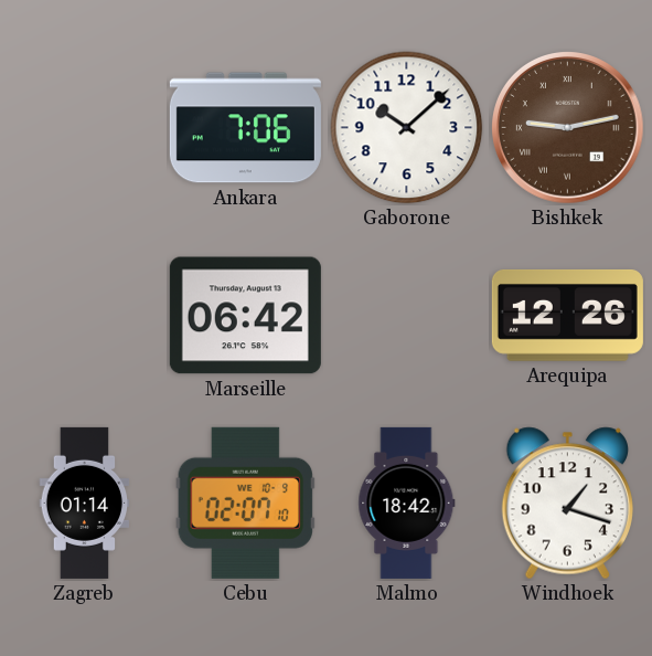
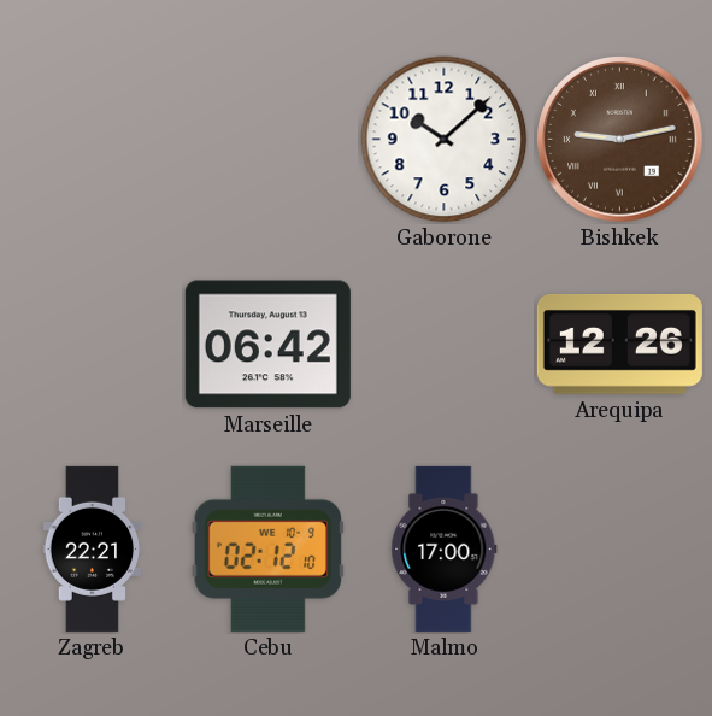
Ankara: 7:06 -> none
Zagreb: 01:14 -> 22:21
Cebu: 02:07 -> 02:12
Malmo: 18:42 -> 17:00
Windhoek: 1:18 -> none
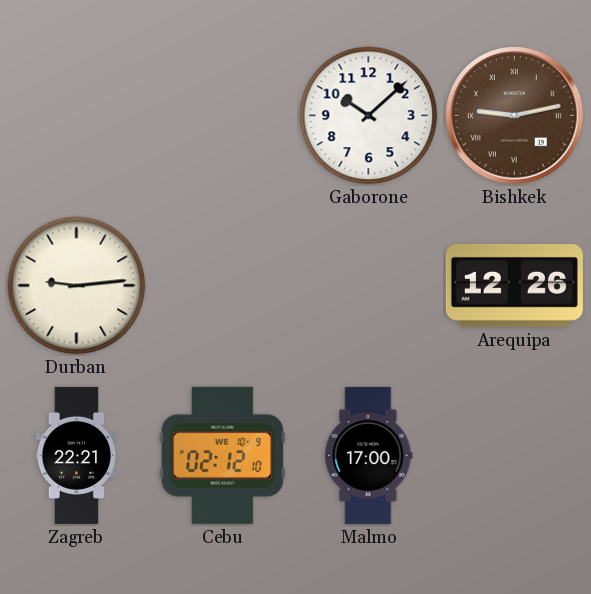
Durban: none -> 9:14
Marseille: 06:42 -> none
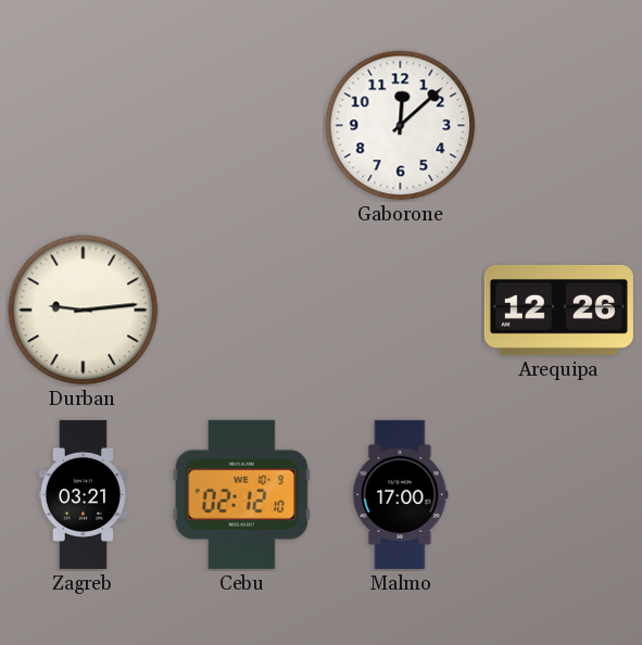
Gaborone: 10:08 -> 12:08
Bishkek: 9:13 -> none
Zagreb: 22:21 -> 03:21
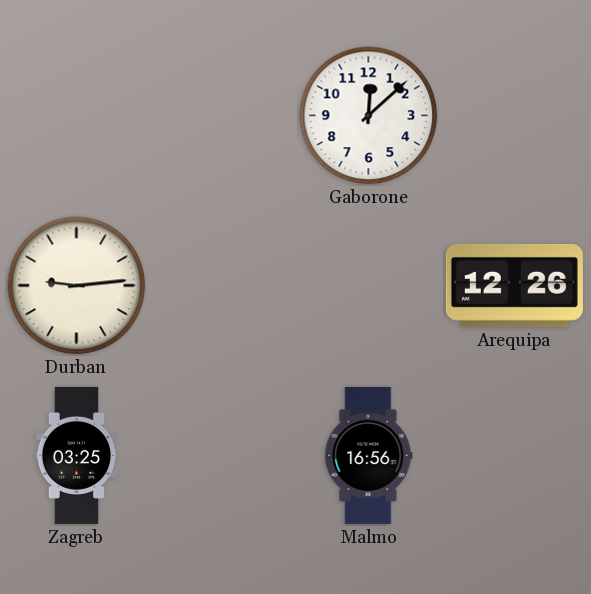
Zagreb: 03:21 -> 03:25
Cebu: 02:12 -> none
Malmo: 17:00 -> 16:56
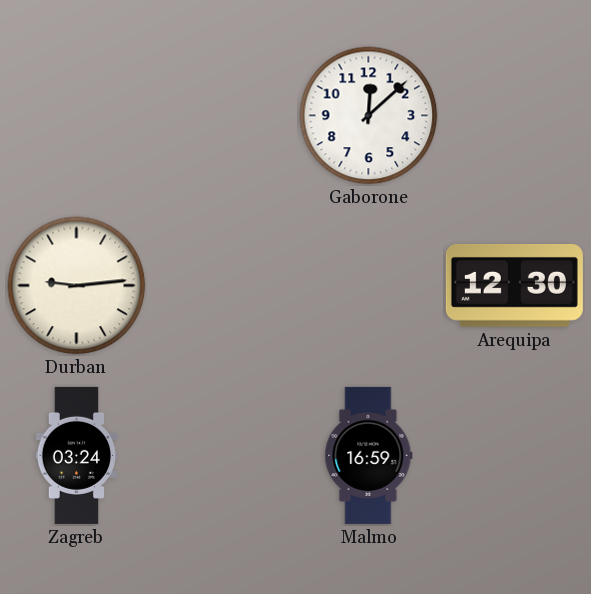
Arequipa: 12:26 -> 12:30
Zagreb: 03:25 -> 03:24
Malmo: 16:56 -> 16:59
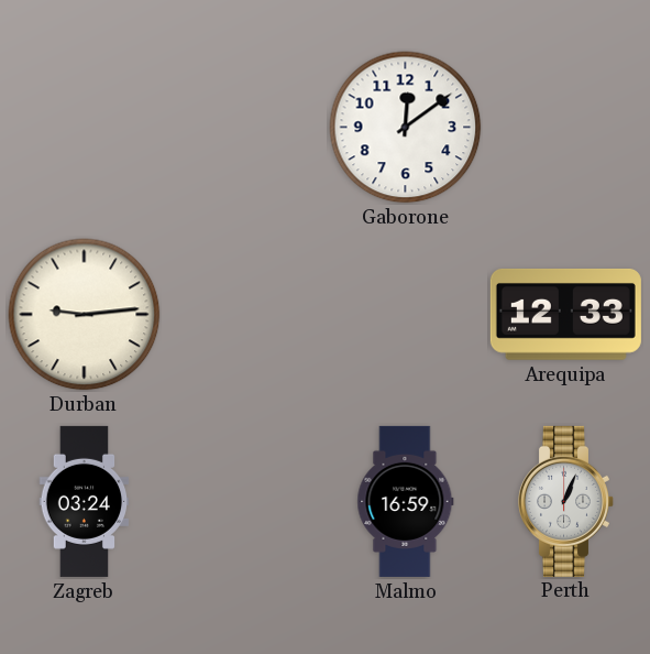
Gaborone: 12:08 -> 12:09
Arequipa: 12:30 -> 12:33
Perth: none -> 1:04
